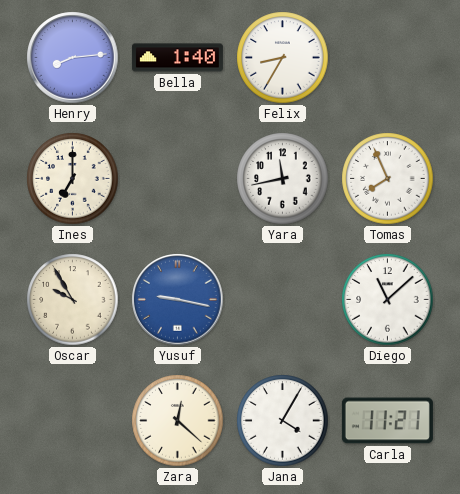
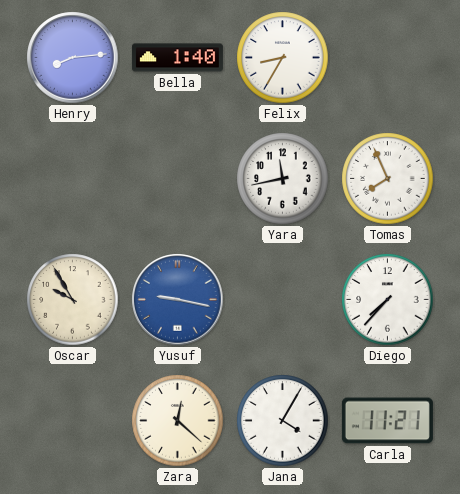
Ines: 7:00 -> none
Diego: 11:08 -> 7:37
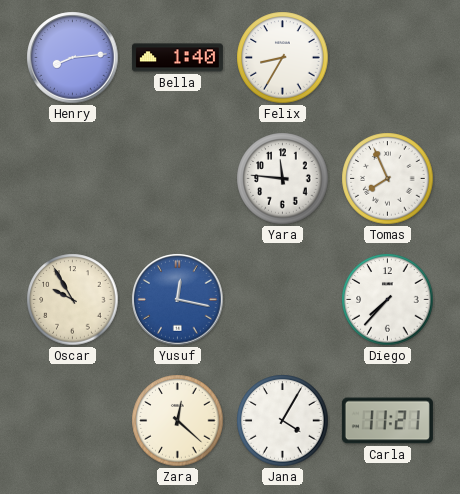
Yara: 11:43 -> 11:46
Yusuf: 9:17 -> 12:17
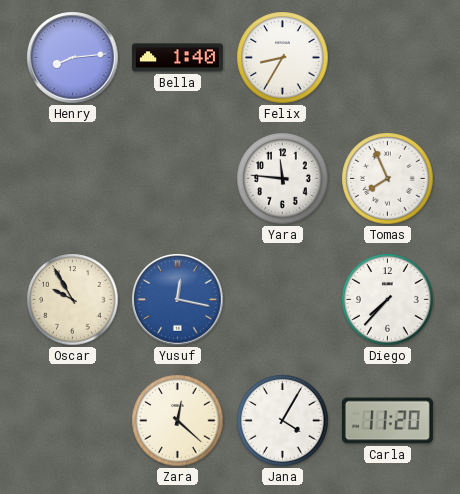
Carla: 11:21 -> 11:20
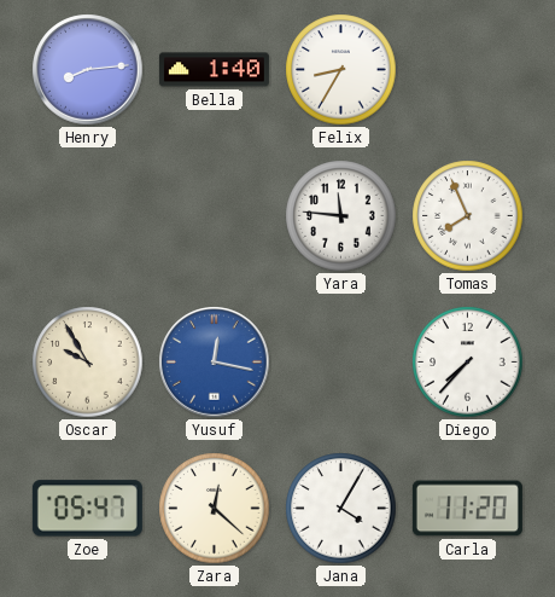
Zoe: none -> 05:47
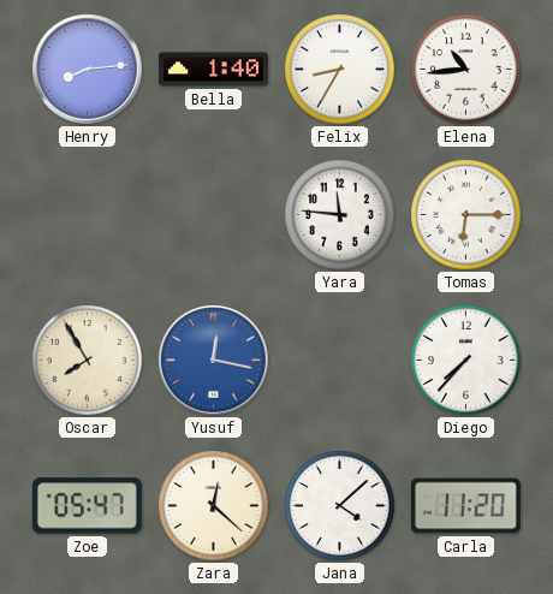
Elena: none -> 10:44
Tomas: 7:56 -> 6:15
Oscar: 9:55 -> 7:55
Jana: 4:05 -> 4:08
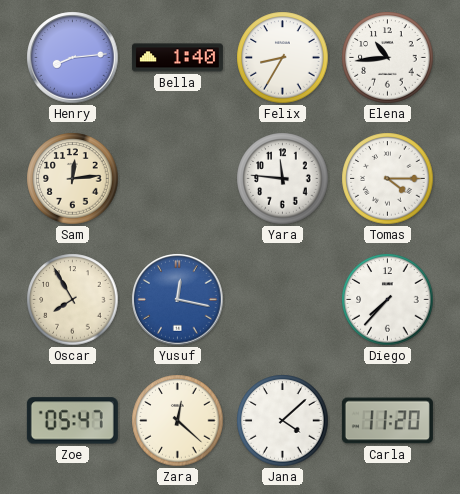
Sam: none -> 12:14
Tomas: 6:15 -> 4:15
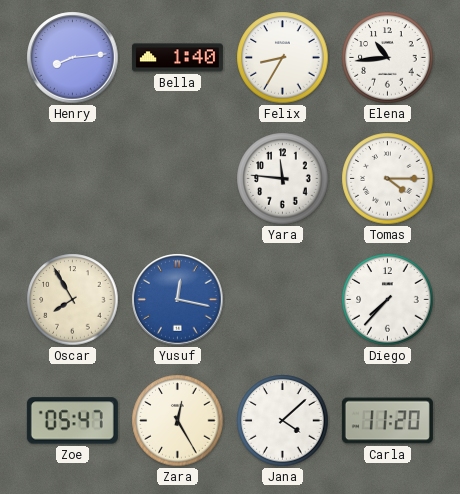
Sam: 12:14 -> none
Zara: 12:22 -> 12:25
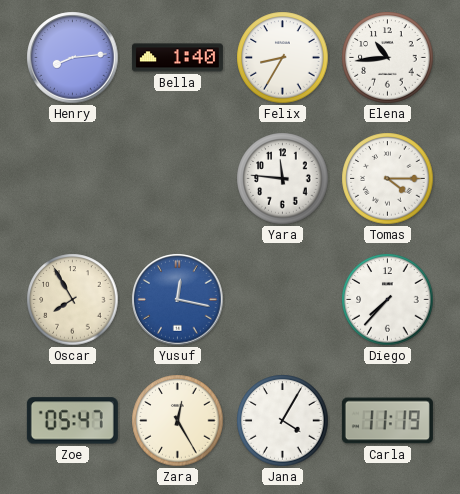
Jana: 4:08 -> 4:05
Carla: 11:20 -> 11:19
